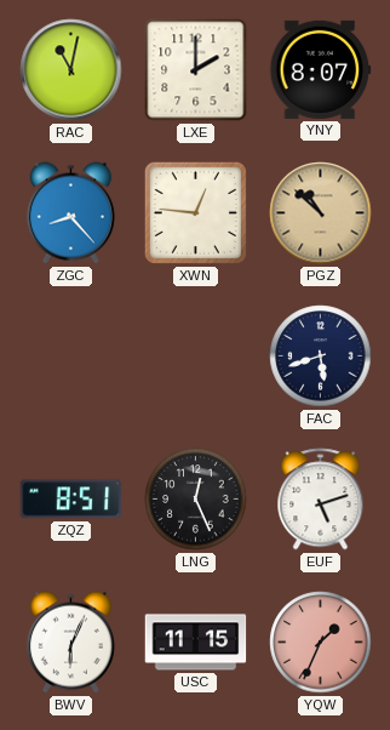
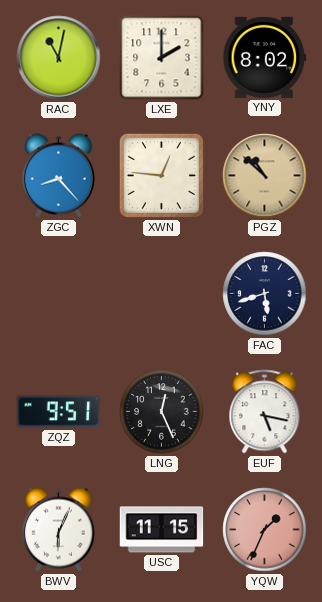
YNY: 8:07 -> 8:02
ZQZ: 8:51 -> 9:51
EUF: 5:12 -> 5:17
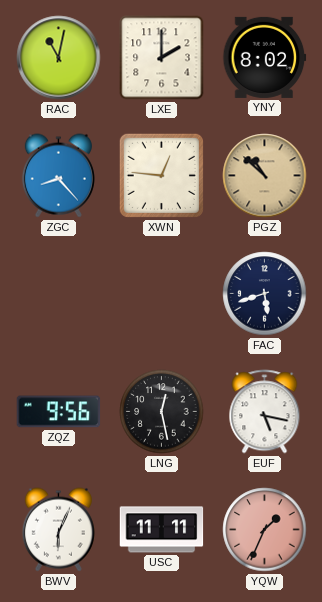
ZQZ: 9:51 -> 9:56
LNG: 12:26 -> 12:28
USC: 11:15 -> 11:11
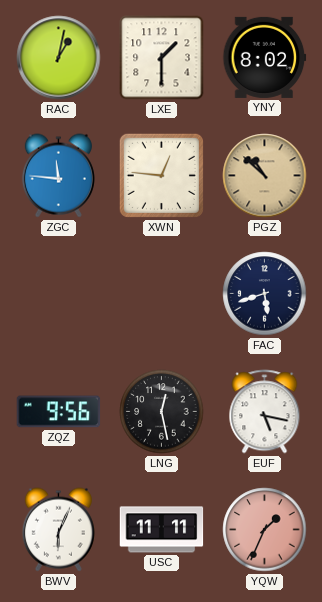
RAC: 11:02 -> 1:02
LXE: 2:00 -> 1:30
ZGC: 8:23 -> 11:46
